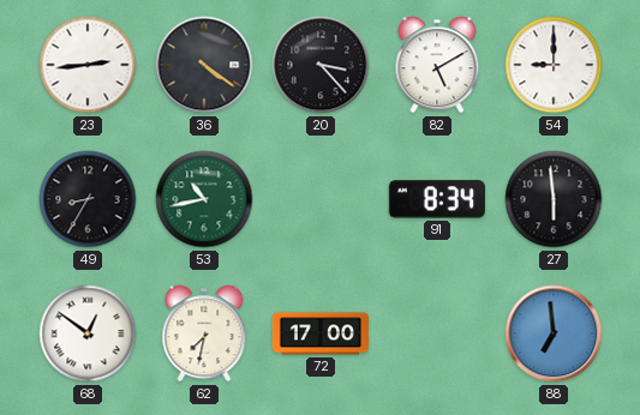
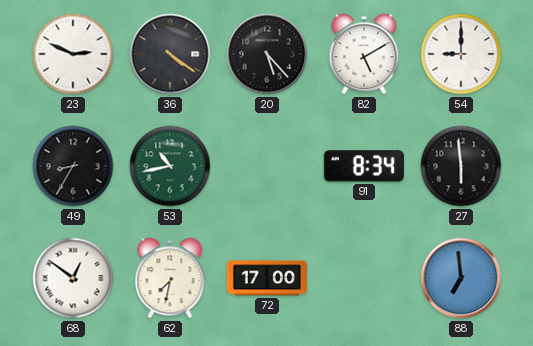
23: 2:44 -> 2:49
20: 3:23 -> 5:23
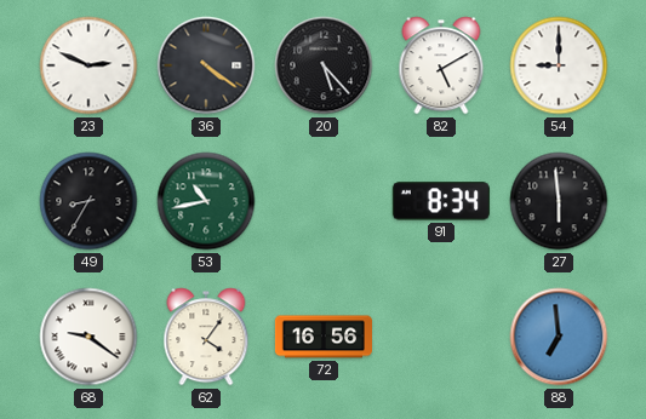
68: 12:51 -> 9:21
62: 7:32 -> 4:06
72: 17:00 -> 16:56
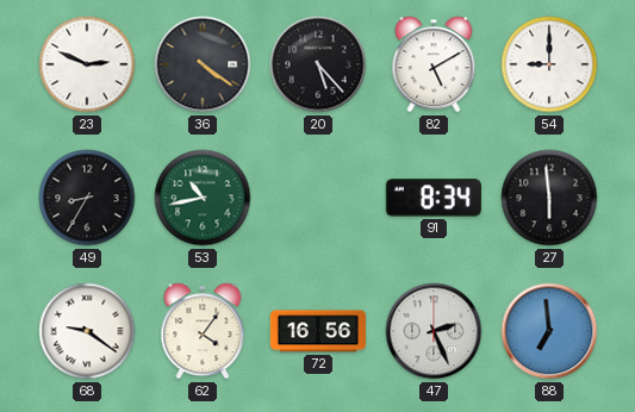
47: none -> 2:26
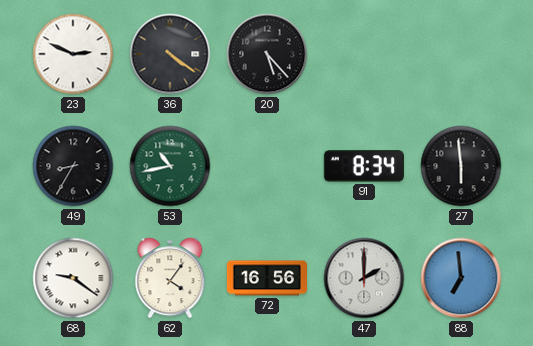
82: 5:10 -> none
54: 9:00 -> none
47: 2:26 -> 2:00
